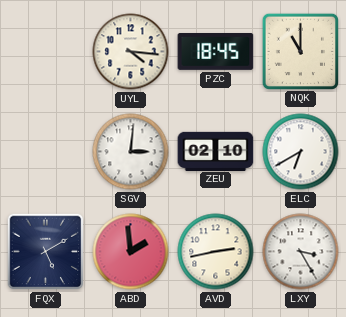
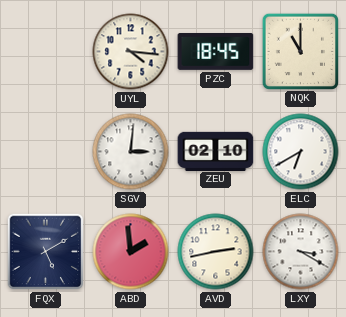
LXY: 3:25 -> 3:20
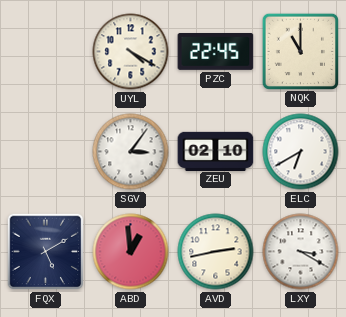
UYL: 4:16 -> 4:20
PZC: 18:45 -> 22:45
SGV: 3:01 -> 3:06
ABD: 1:59 -> 12:59
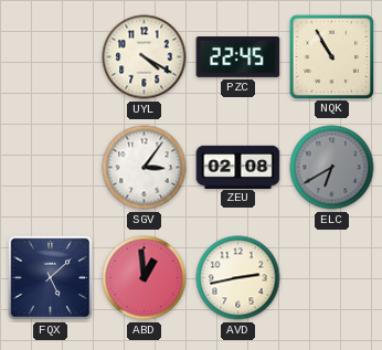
NQK: 11:00 -> 10:55
ZEU: 02:10 -> 02:08
ELC dial: white -> grey
FQX: 5:10 -> 5:08
LXY: 3:20 -> none
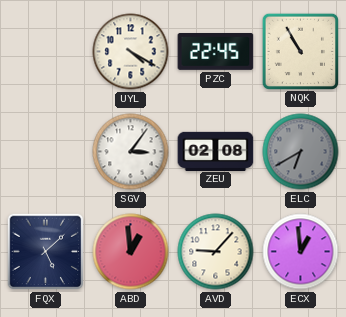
AVD: 2:43 -> 9:07
ECX: none -> 12:59
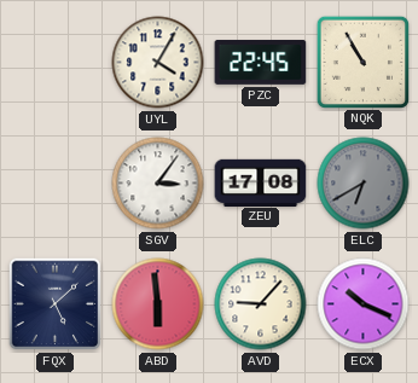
UYL: 4:20 -> 4:05
ZEU: 02:08 -> 17:08
ABD: 12:59 -> 5:59
ECX: 12:59 -> 10:19
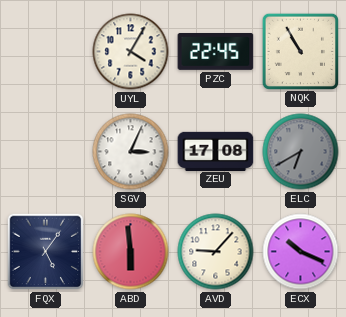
SGV: 3:06 -> 3:04
FQX: 5:08 -> 5:06
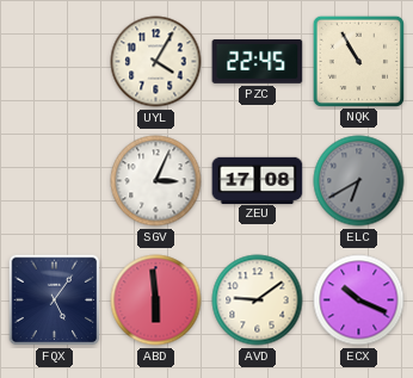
AVD: 9:07 -> 9:09
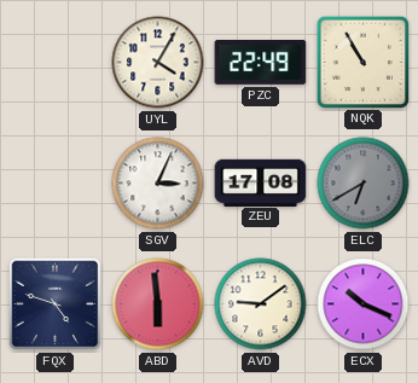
PZC: 22:45 -> 22:49
FQX: 5:06 -> 4:48
